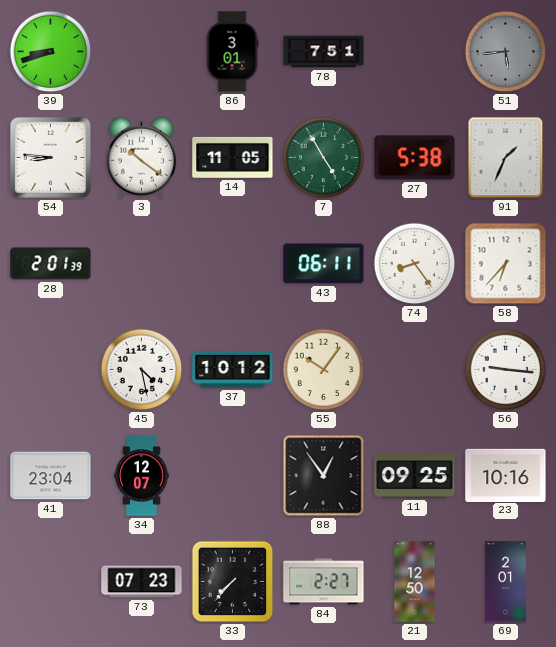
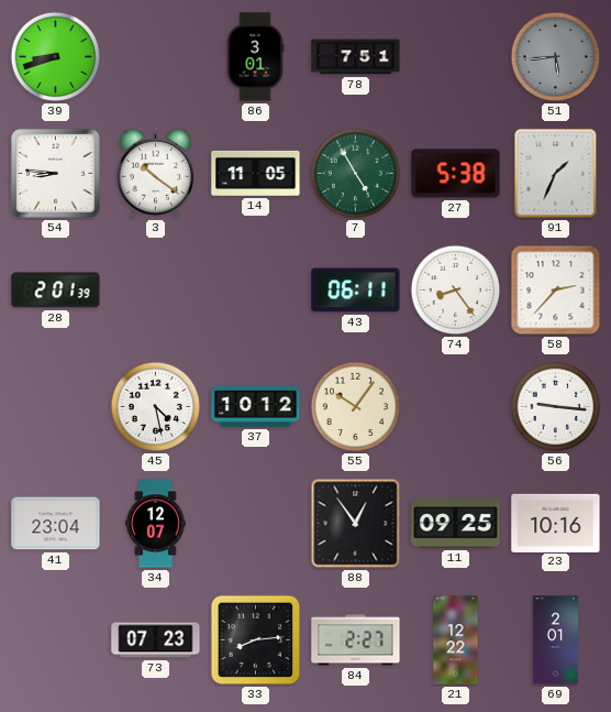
58: 6:37 -> 2:37
33: 7:37 -> 8:14
21: 12:50 -> 12:22
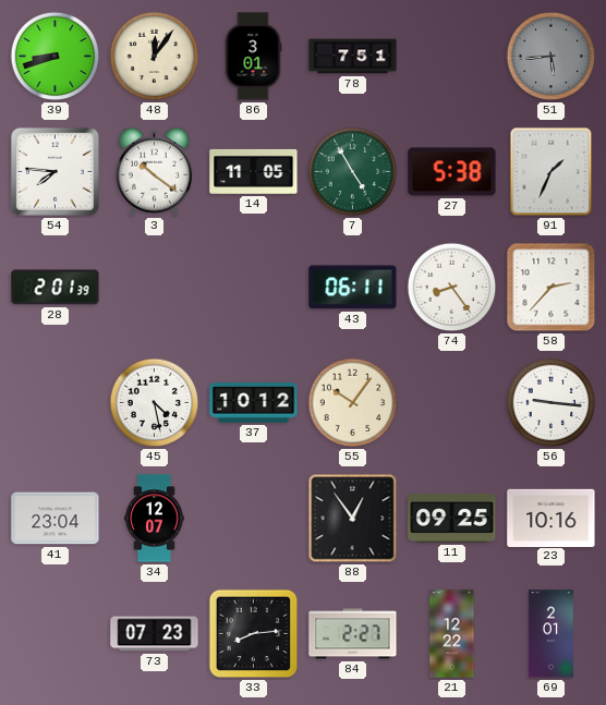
48: none -> 12:06
54: 8:46 -> 7:46
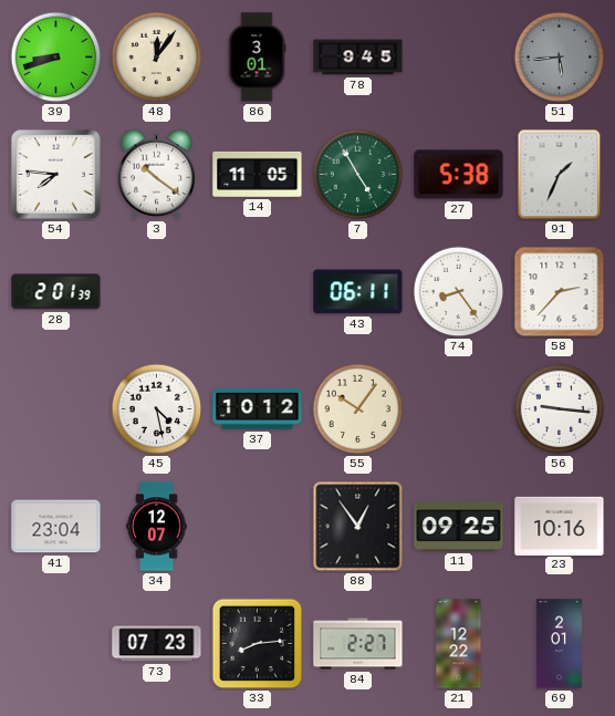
78: 7:51 -> 9:45
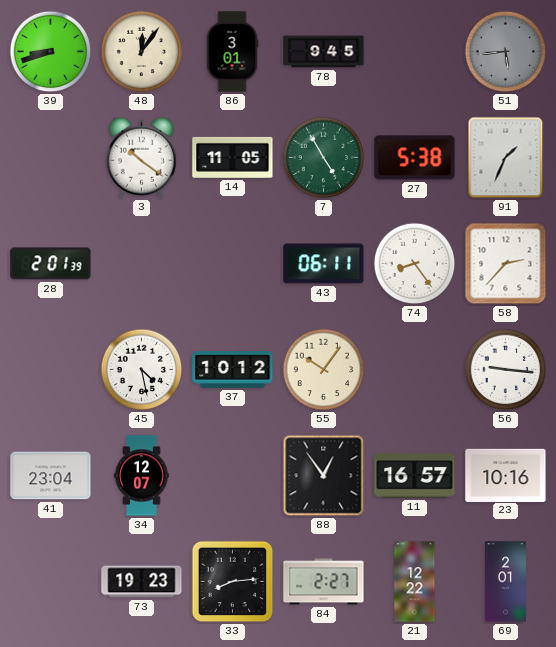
54: 7:46 -> none
11: 09:25 -> 16:57
73: 07:23 -> 19:23
